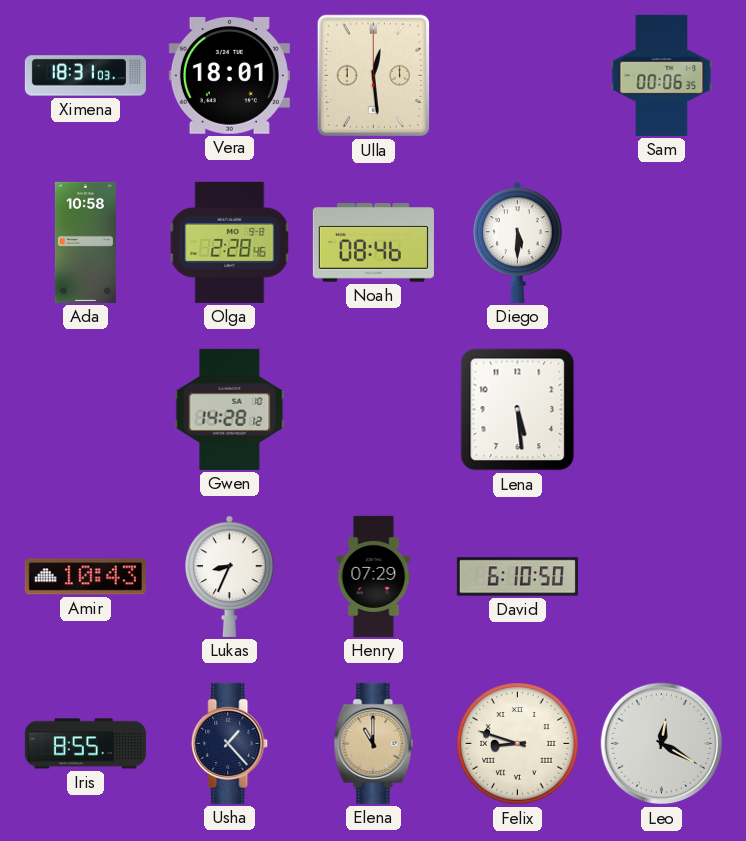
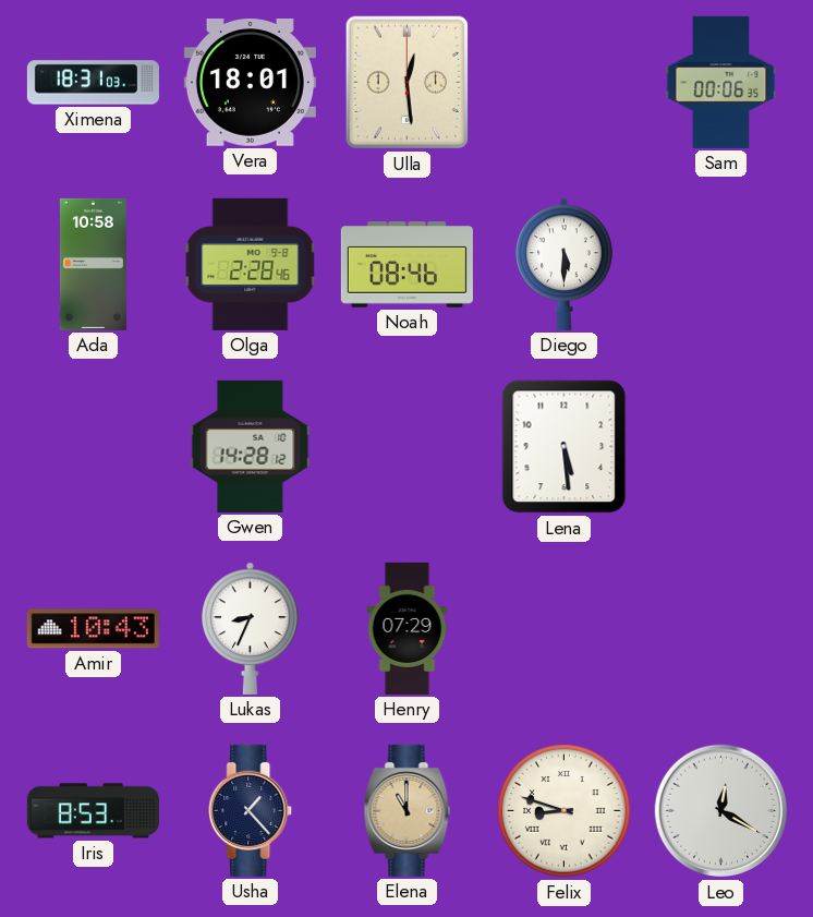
David: 6:10 -> none
Iris: 8:55 -> 8:53
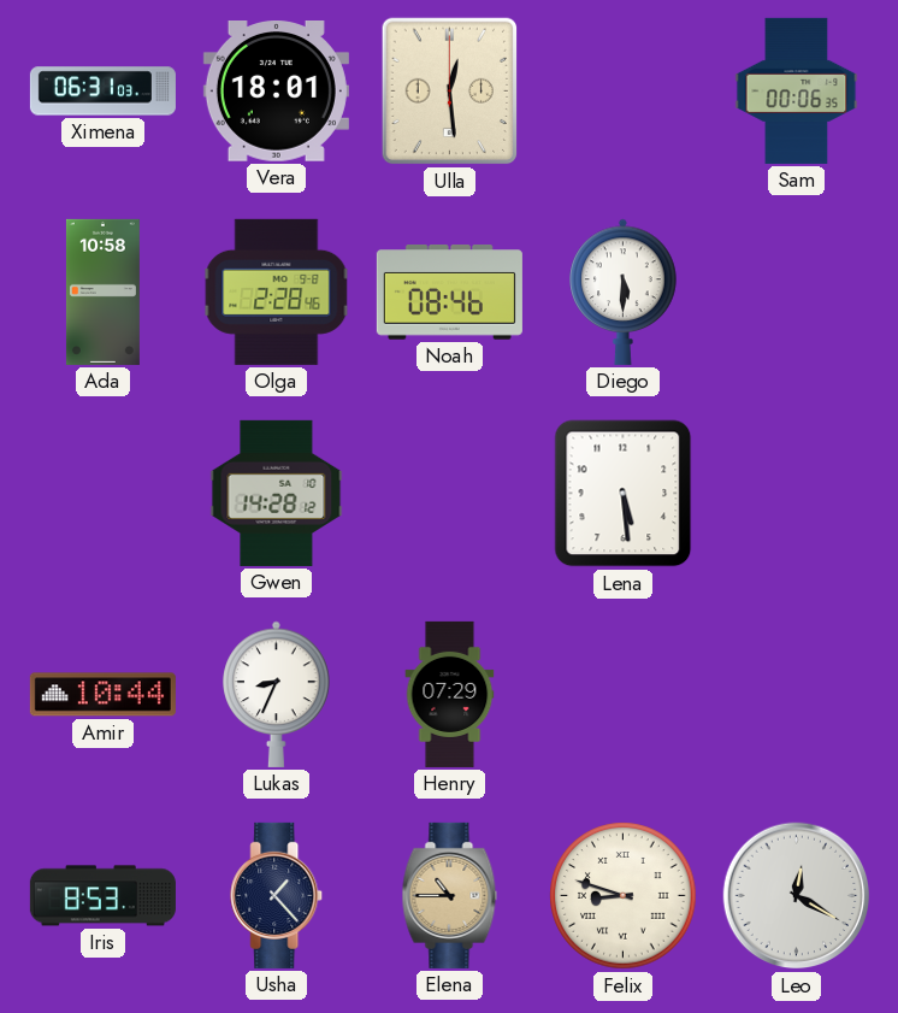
Ximena: 18:31 -> 06:31
Amir: 10:43 -> 10:44
Elena: 11:00 -> 10:45
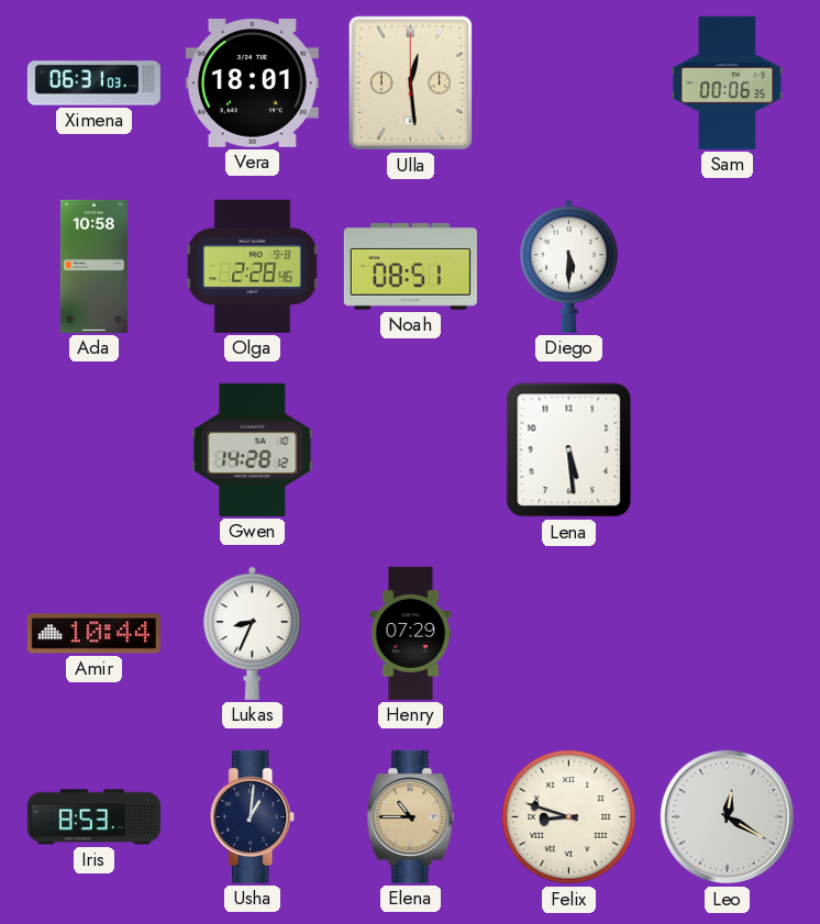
Noah: 08:46 -> 08:51
Usha: 1:23 -> 1:01
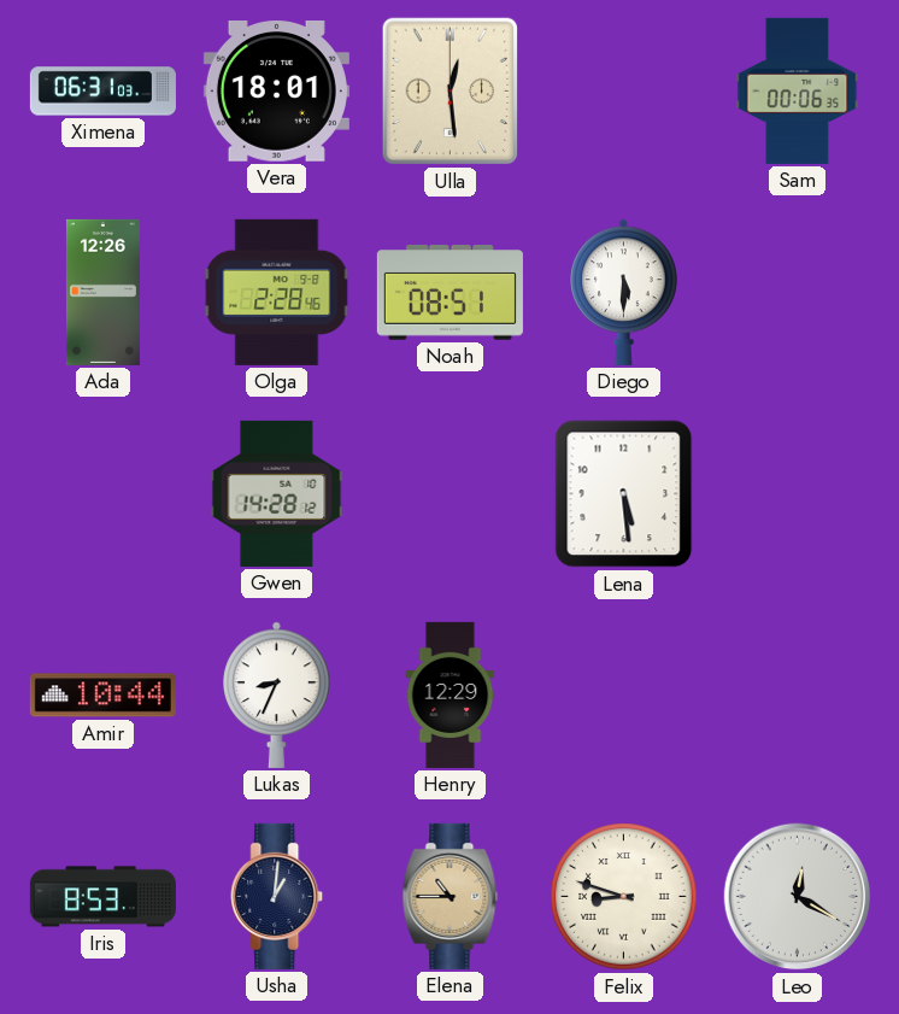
Ada: 10:58 -> 12:26
Henry: 07:29 -> 12:29
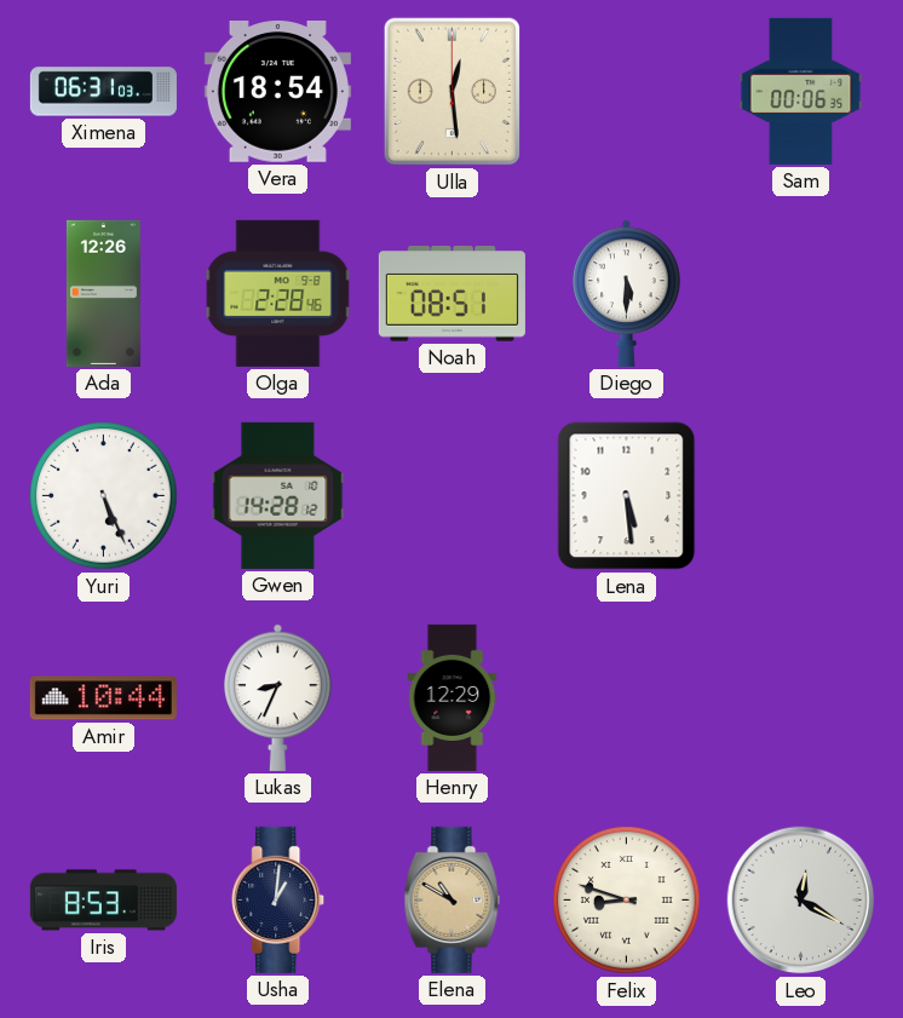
Vera: 18:01 -> 18:54
Yuri: none -> 5:26
Elena: 10:45 -> 10:50
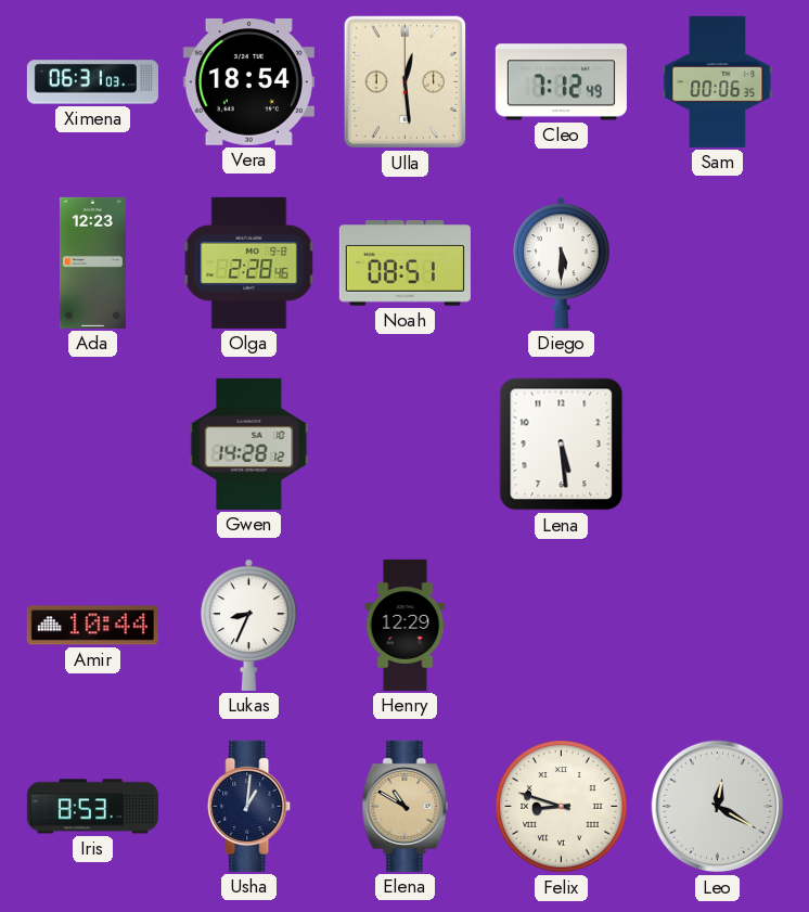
Cleo: none -> 7:12
Ada: 12:26 -> 12:23
Yuri: 5:26 -> none
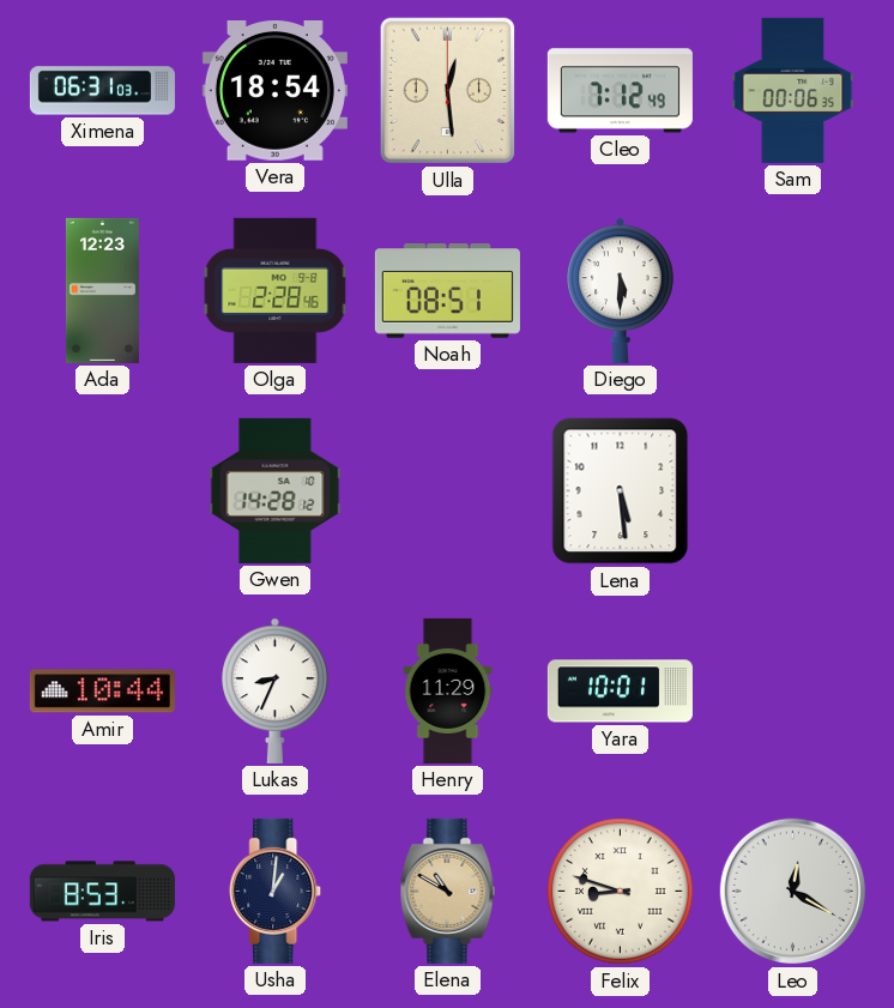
Henry: 12:29 -> 11:29
Yara: none -> 10:01
